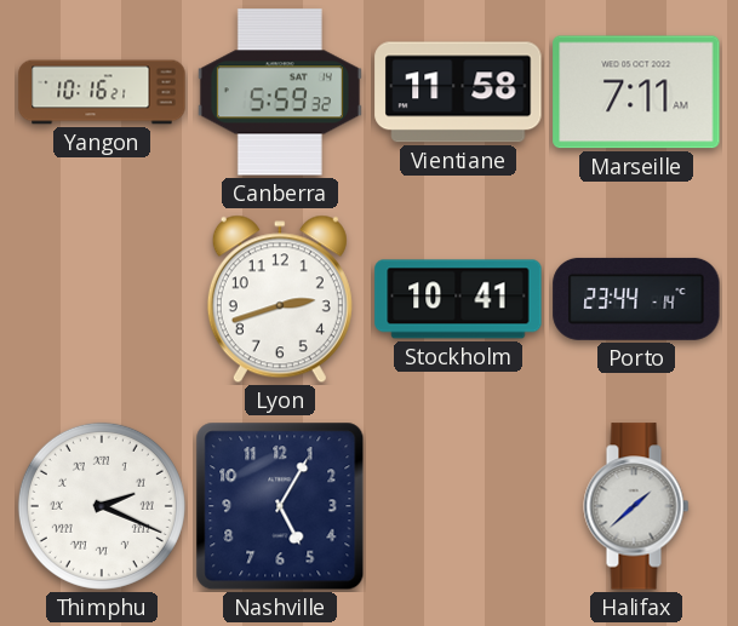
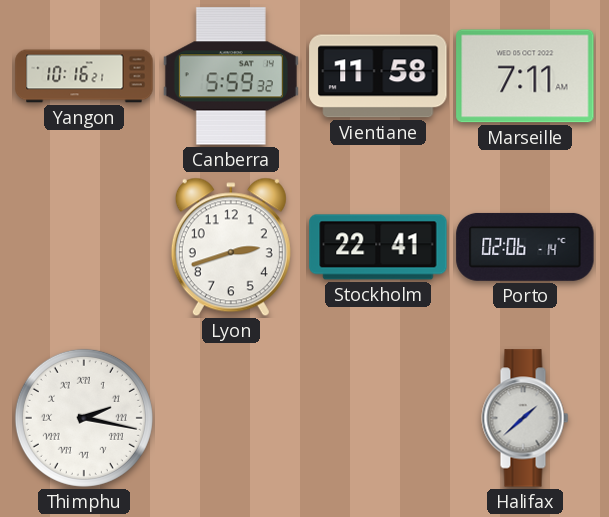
Stockholm: 10:41 -> 22:41
Porto: 23:44 -> 02:06
Thimphu: 2:19 -> 2:17
Nashville: 5:05 -> none
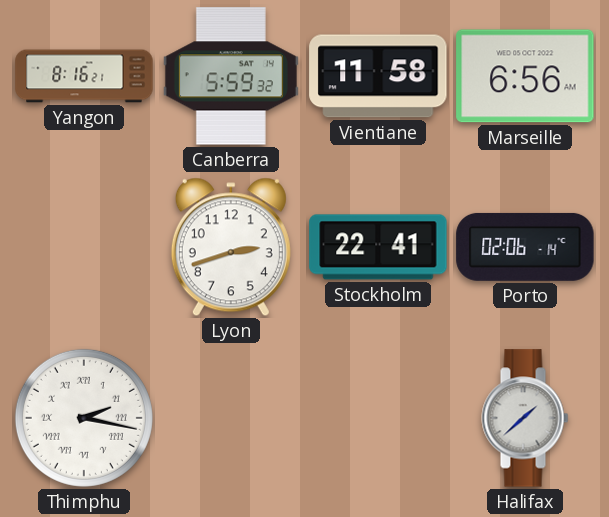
Yangon: 10:16 -> 8:16
Marseille: 7:11 -> 6:56
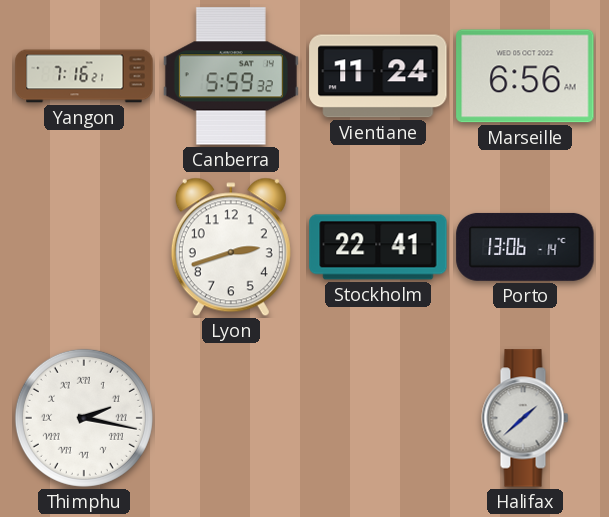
Yangon: 8:16 -> 7:16
Vientiane: 11:58 -> 11:24
Porto: 02:06 -> 13:06
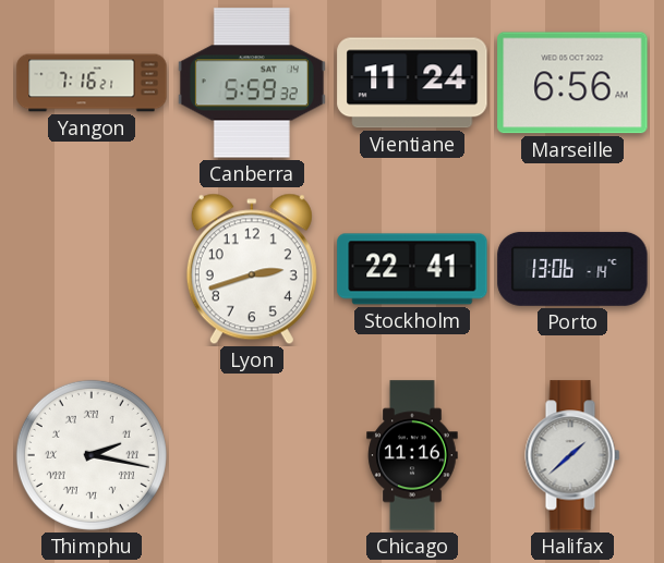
Chicago: none -> 11:16
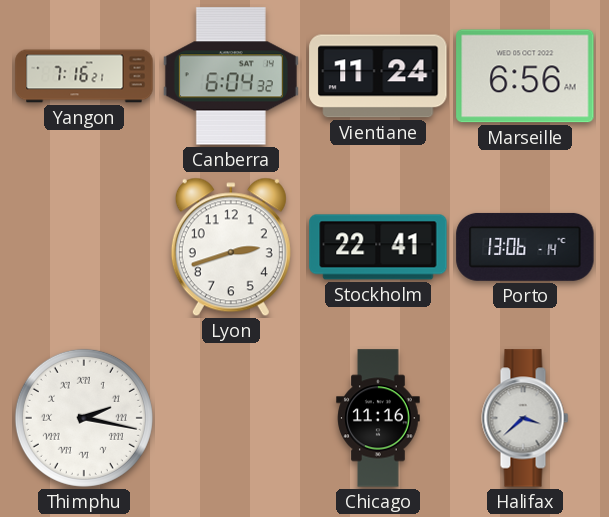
Canberra: 5:59 -> 6:04
Halifax: 1:38 -> 3:38
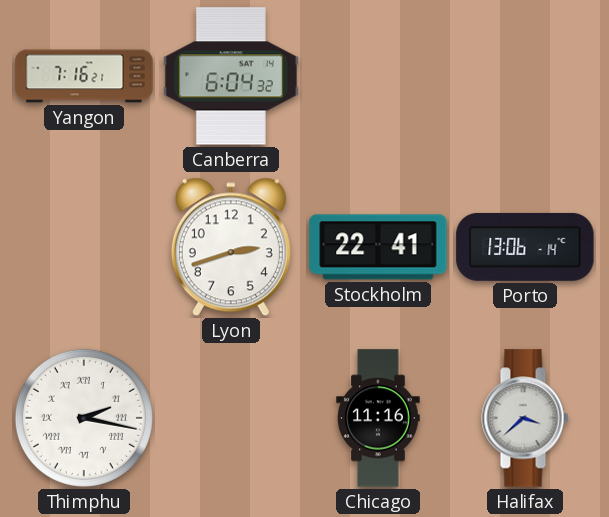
Vientiane: 11:24 -> none
Marseille: 6:56 -> none
